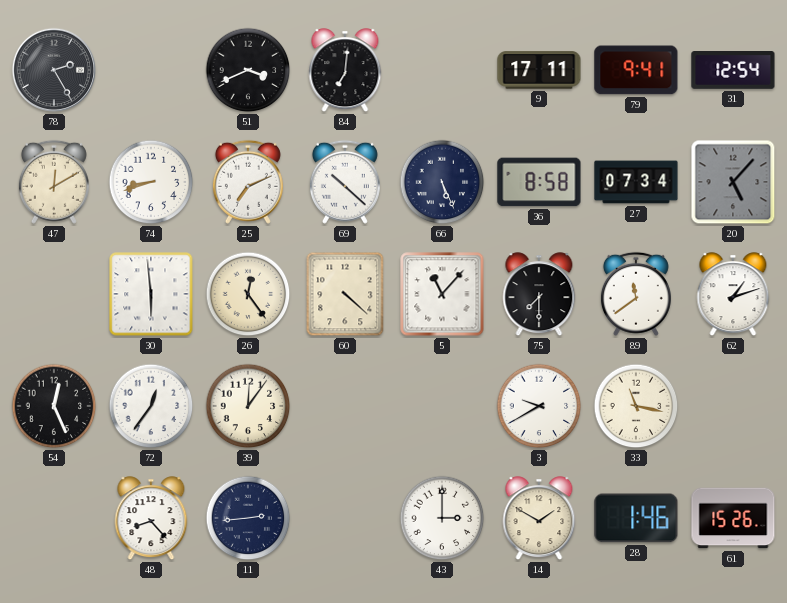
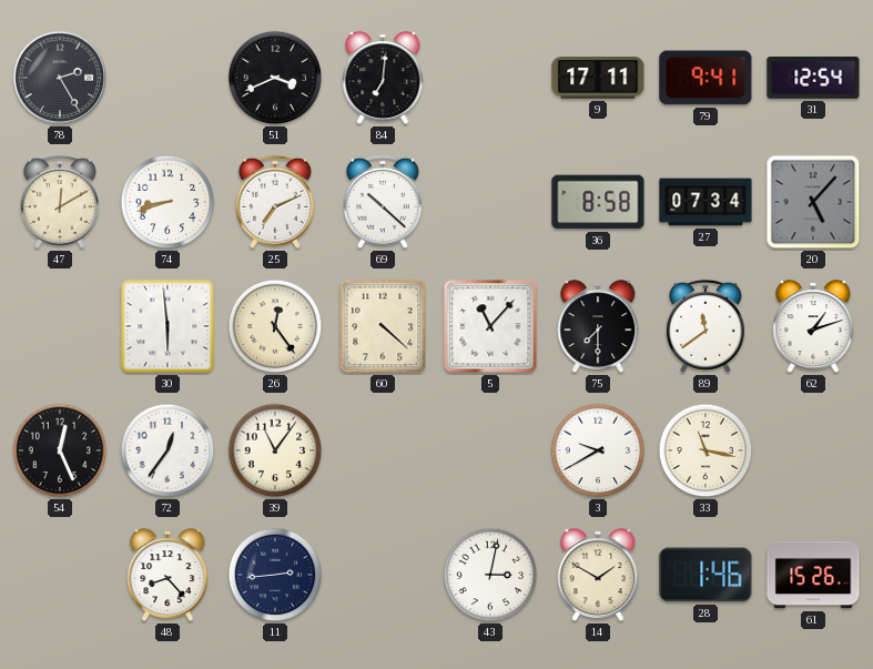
66: 5:26 -> none
39: 12:06 -> 11:06
43: 3:00 -> 3:02
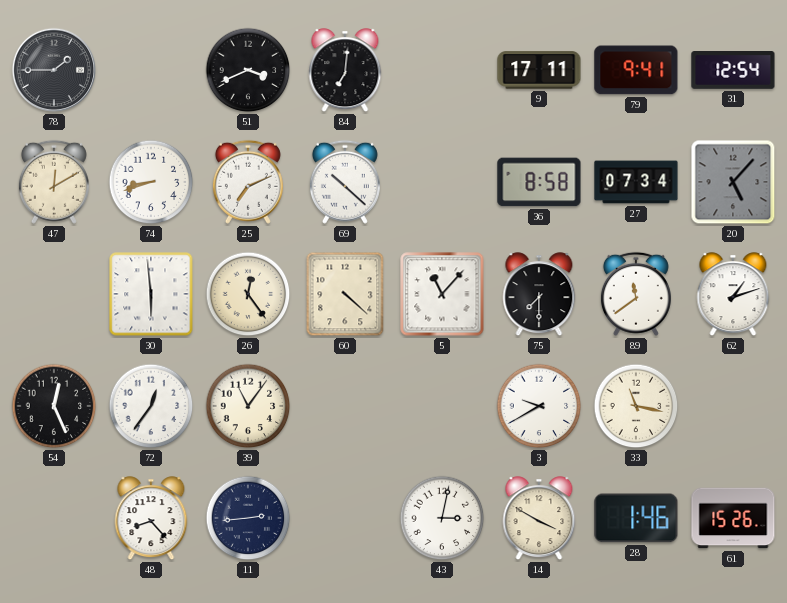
78: 2:25 -> 1:45
14: 1:50 -> 3:50
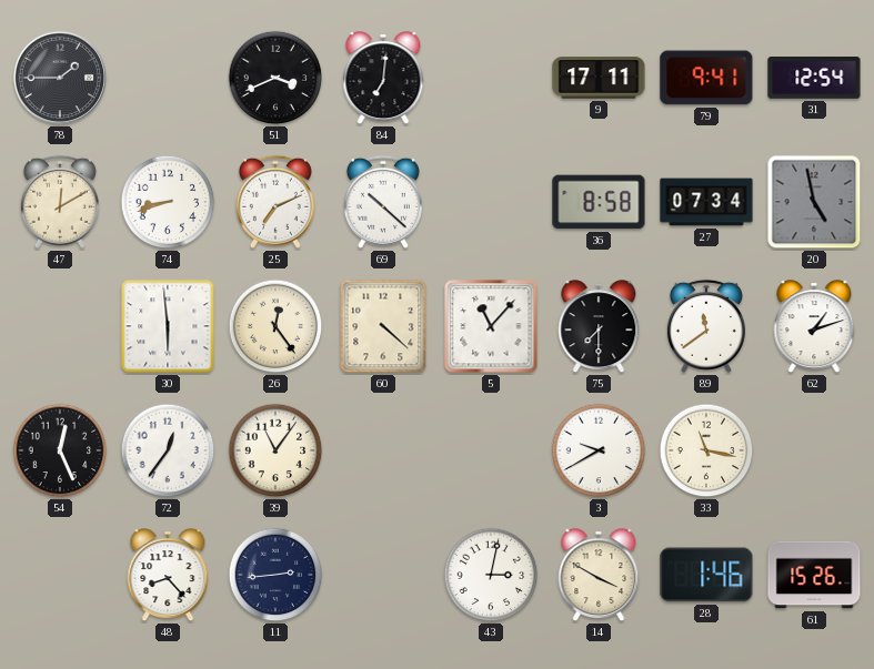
20: 5:07 -> 4:58
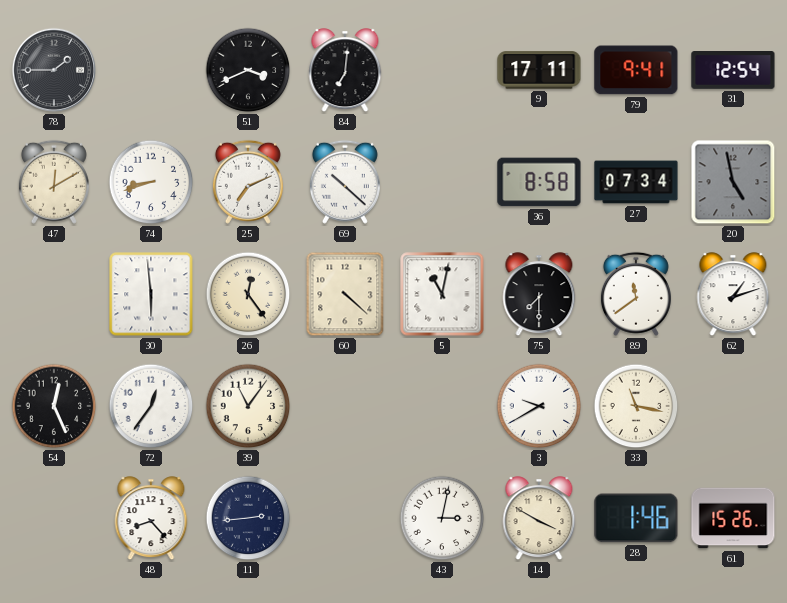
5: 11:07 -> 11:02
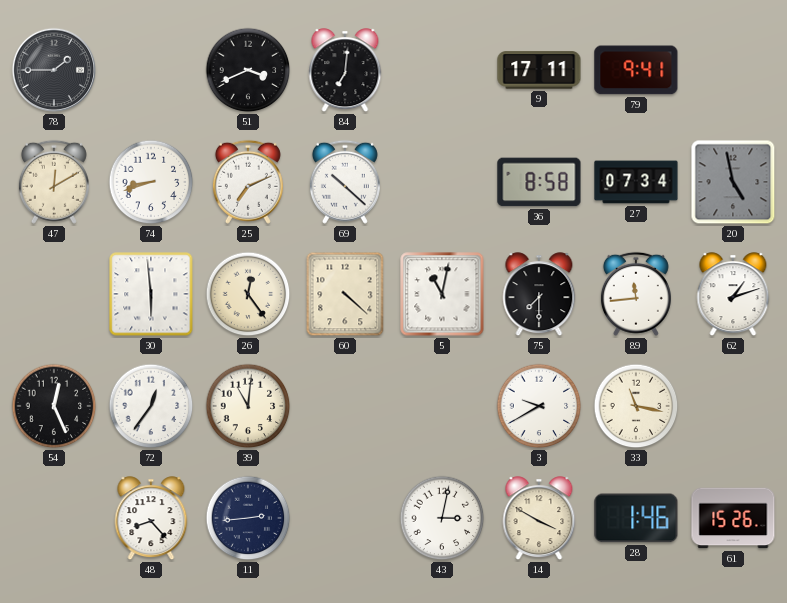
31: 12:54 -> none
89: 11:39 -> 11:44
39: 11:06 -> 11:01
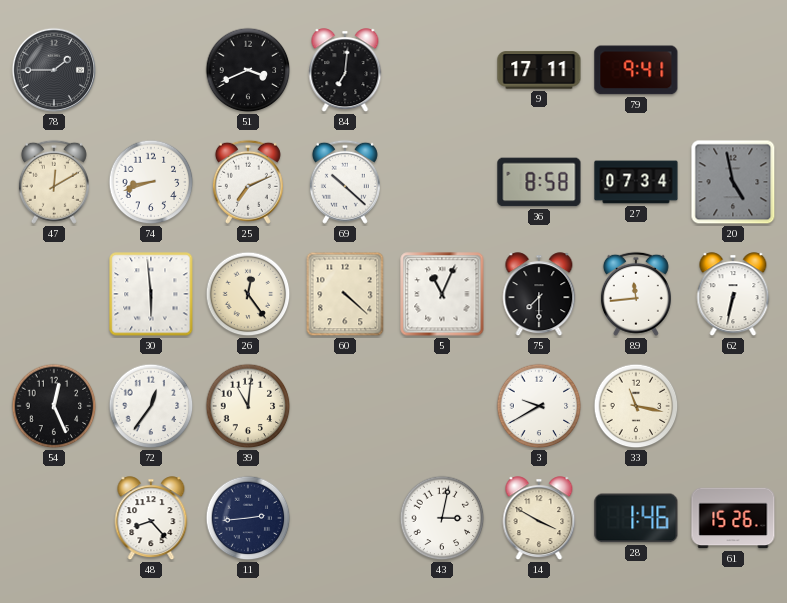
5: 11:02 -> 11:04
62: 1:12 -> 6:32
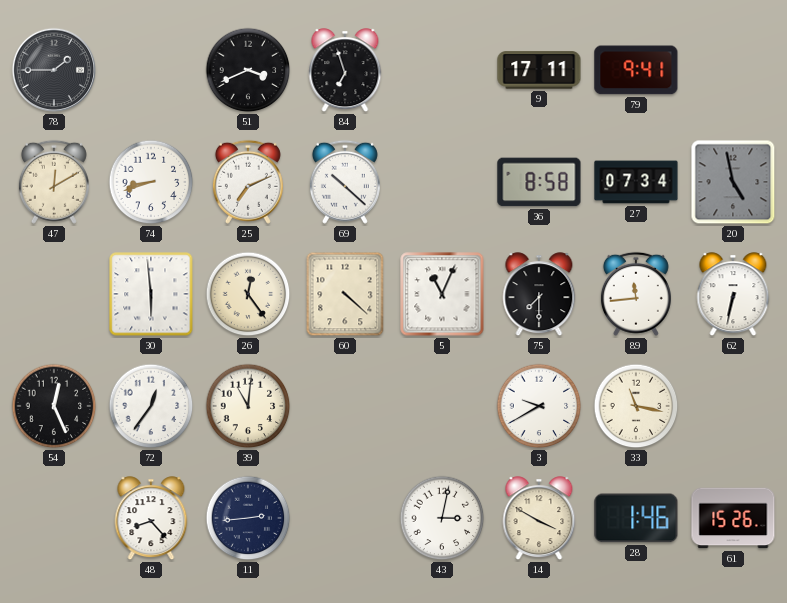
84: 7:01 -> 6:57
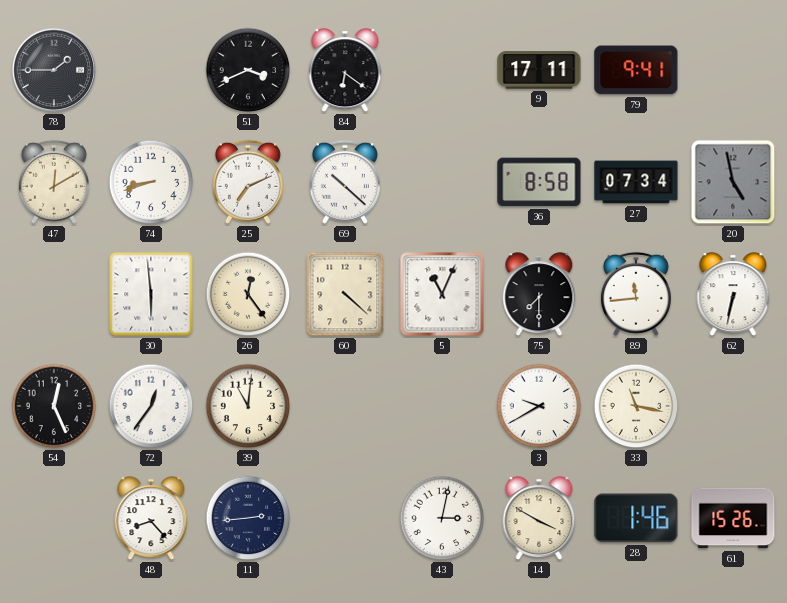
84: 6:57 -> 6:21
